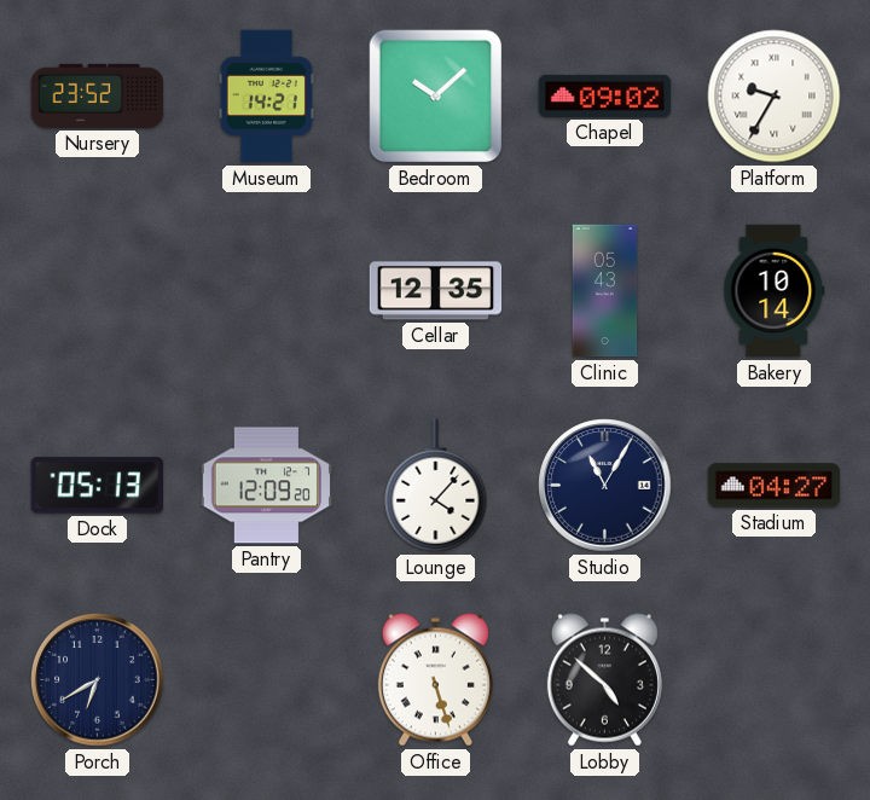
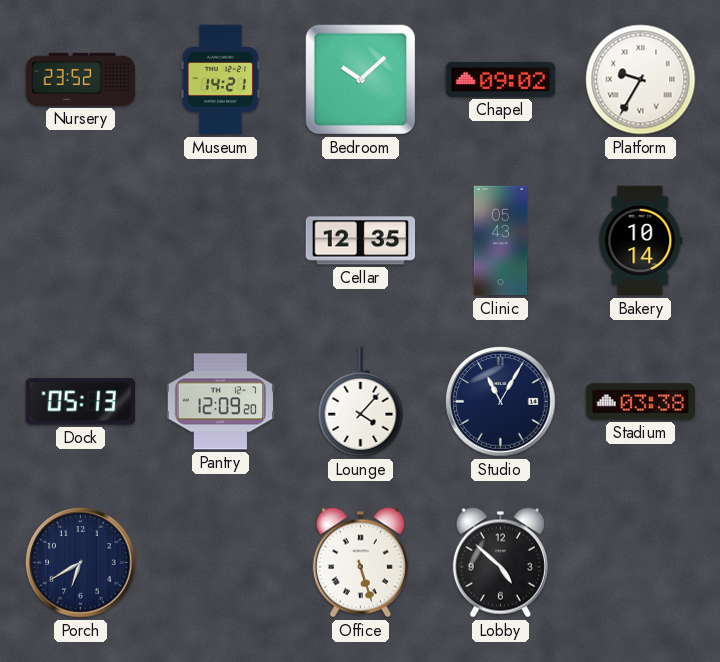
Stadium: 04:27 -> 03:38
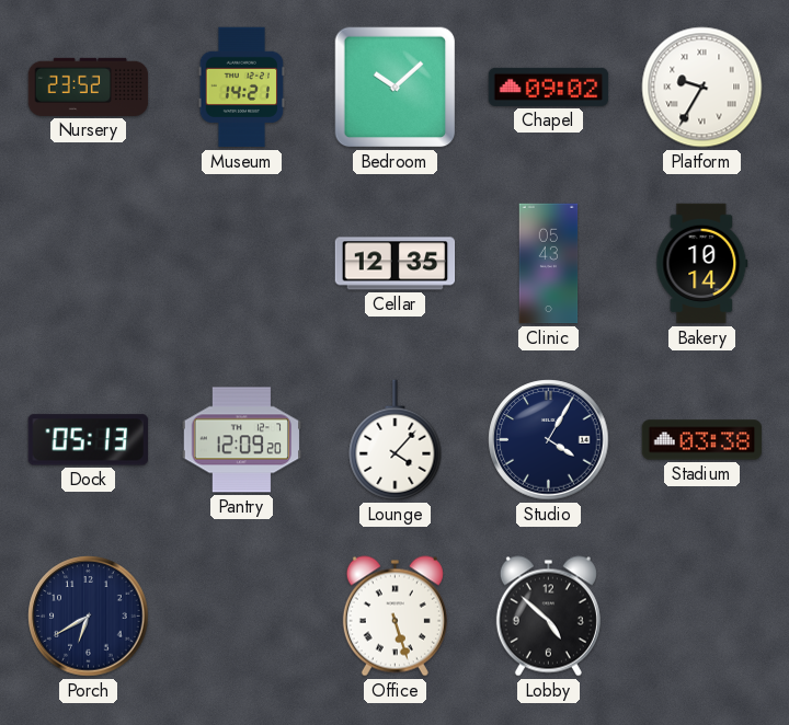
Studio: 11:05 -> 4:05
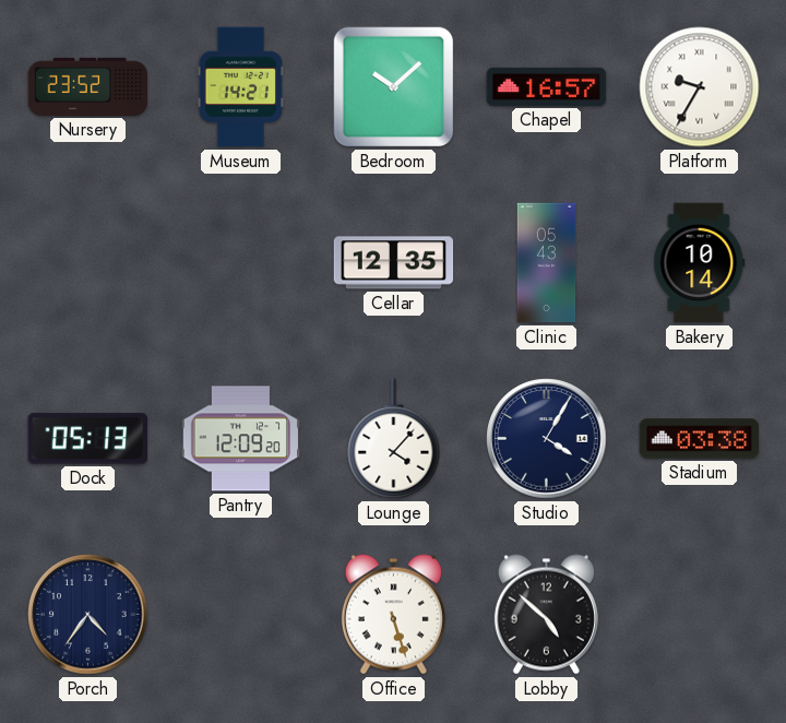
Chapel: 09:02 -> 16:57
Porch: 6:40 -> 4:36
